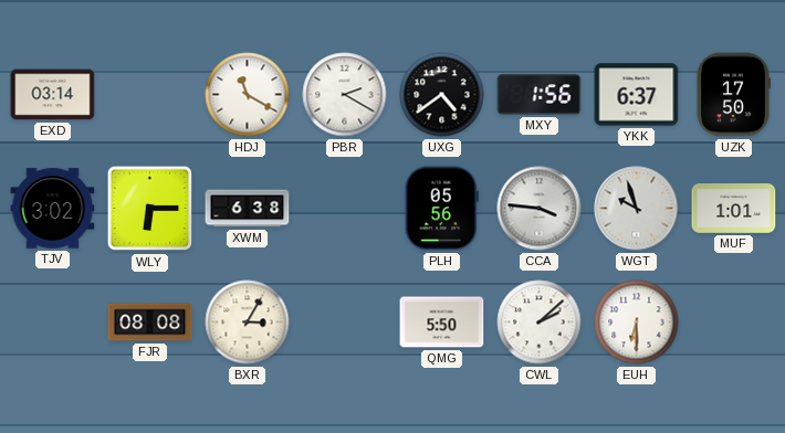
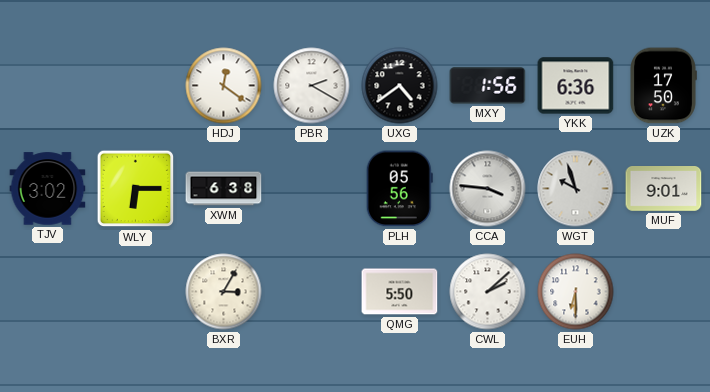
EXD: 03:14 -> none
HDJ: 11:20 -> 12:21
YKK: 6:37 -> 6:36
MUF: 1:01 -> 9:01
FJR: 08:08 -> none
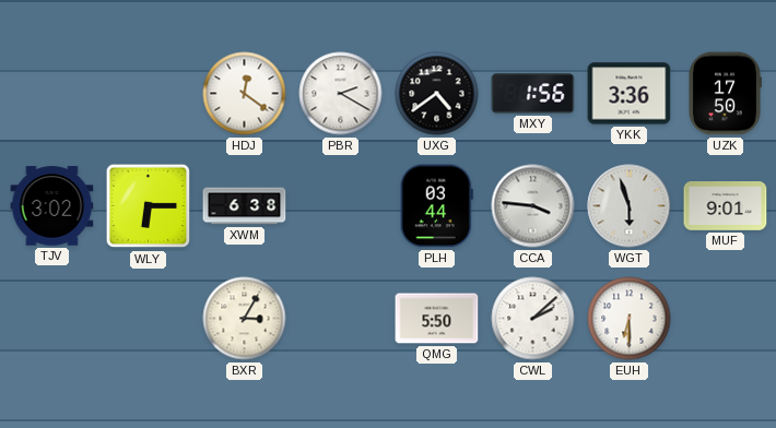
YKK: 6:36 -> 3:36
PLH: 05:56 -> 03:44
WGT: 9:57 -> 5:57
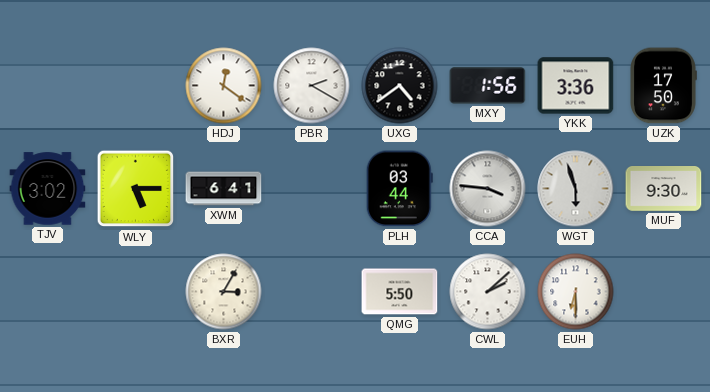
WLY: 6:15 -> 5:15
XWM: 6:38 -> 6:41
MUF: 9:01 -> 9:30
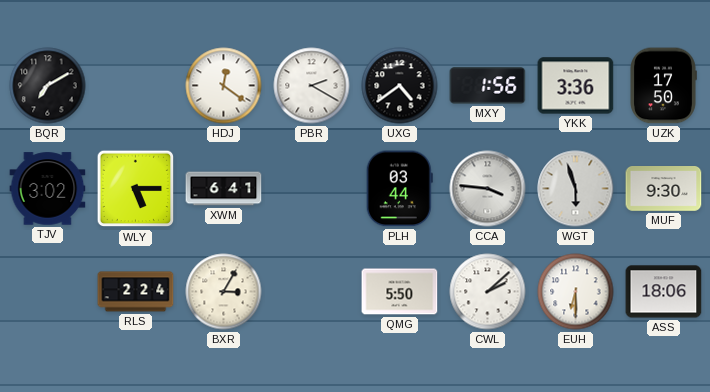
BQR: none -> 7:10
RLS: none -> 2:24
ASS: none -> 18:06
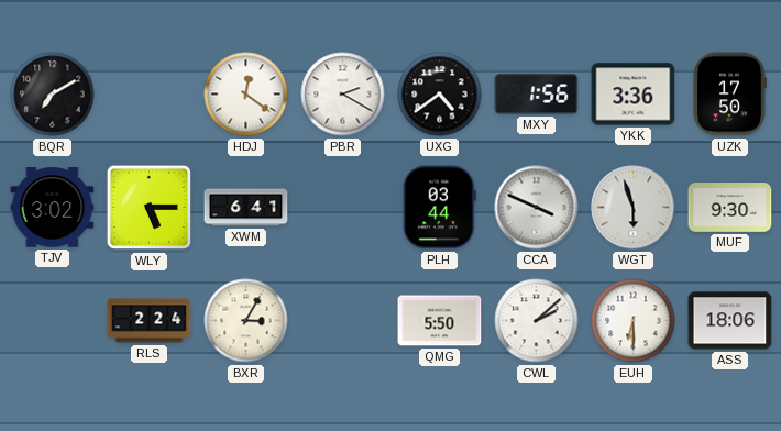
CCA: 3:46 -> 3:49
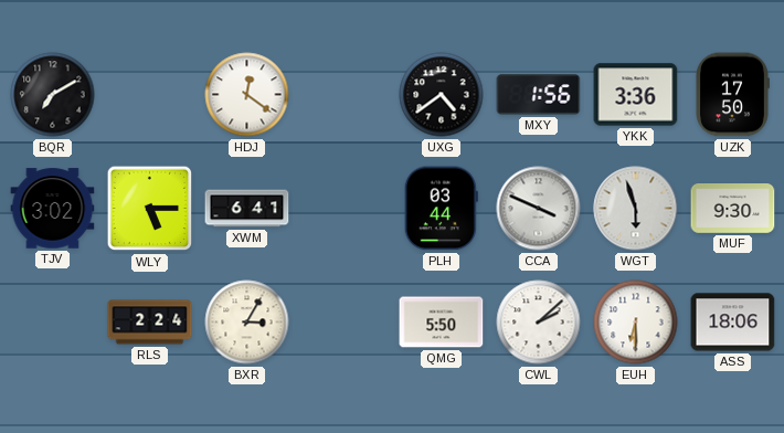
PBR: 2:20 -> none
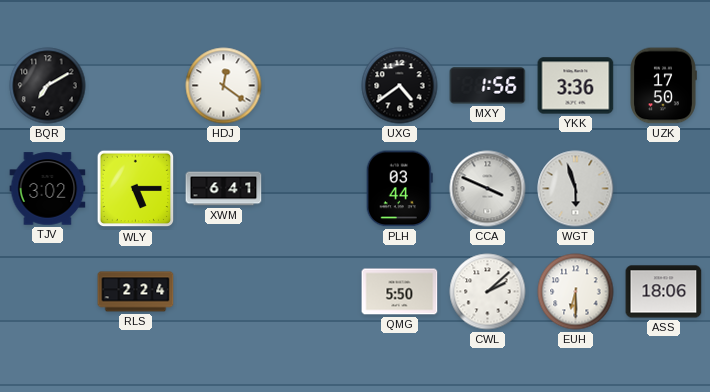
MUF: 9:30 -> none
BXR: 3:05 -> none
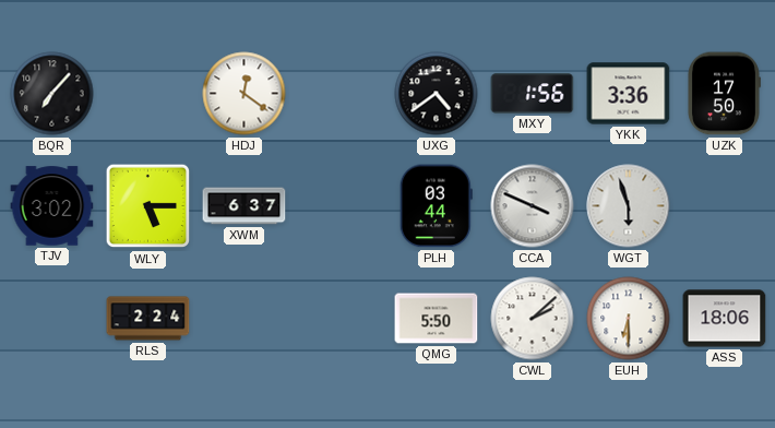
BQR: 7:10 -> 7:07
XWM: 6:41 -> 6:37
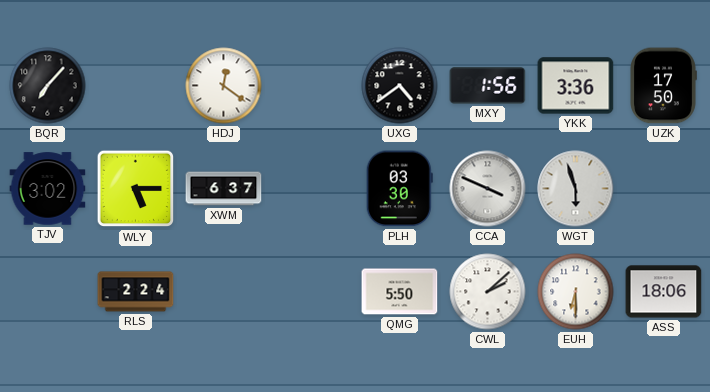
PLH: 03:44 -> 03:30
